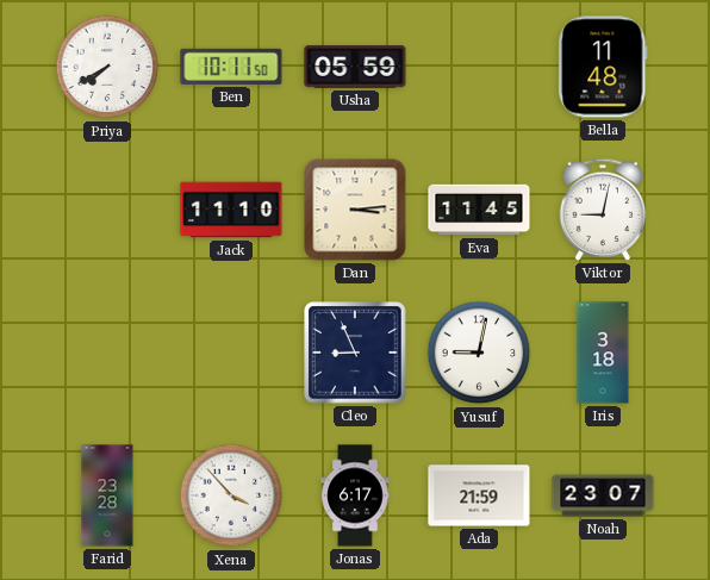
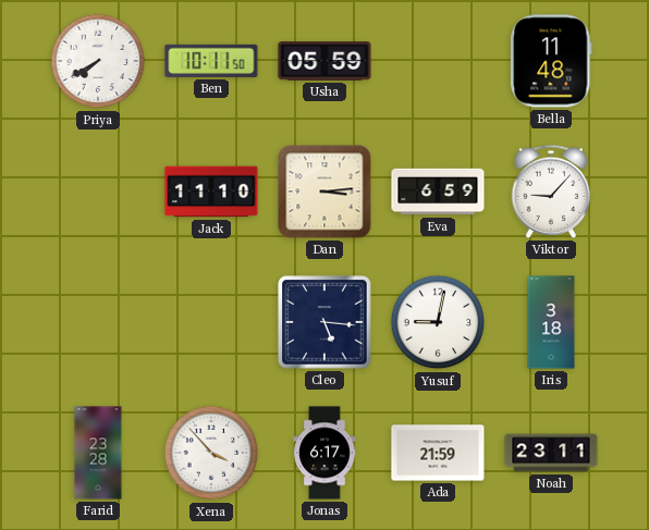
Eva: 11:45 -> 6:59
Viktor: 9:02 -> 9:07
Cleo: 8:56 -> 5:16
Noah: 23:07 -> 23:11
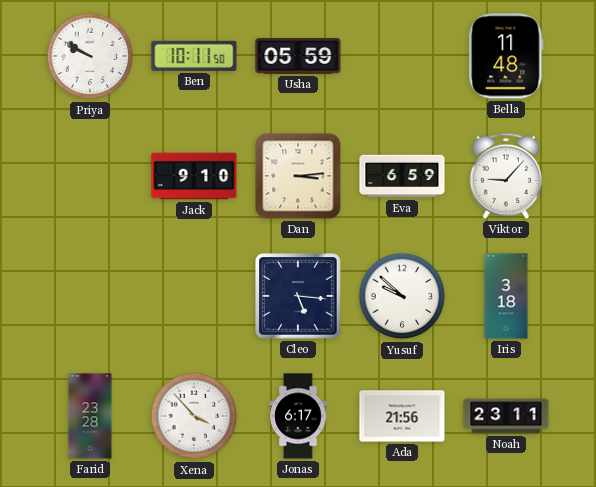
Priya: 7:40 -> 9:50
Jack: 11:10 -> 9:10
Yusuf: 9:02 -> 9:52
Ada: 21:59 -> 21:56
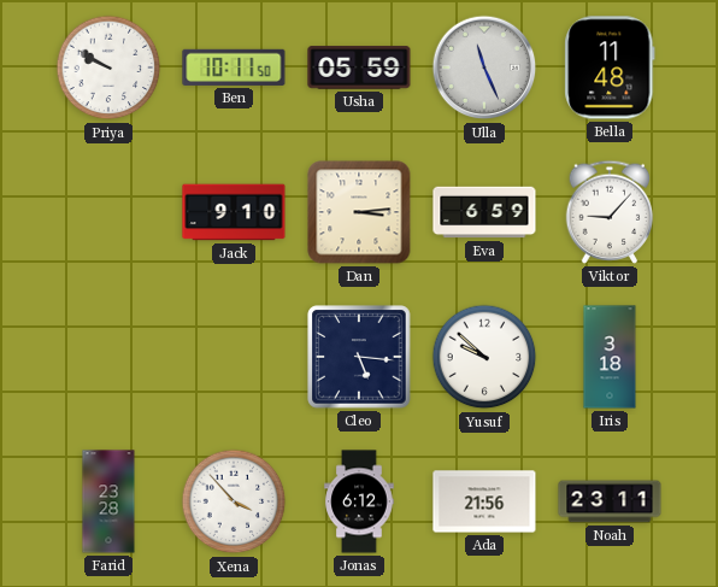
Ulla: none -> 11:26
Jonas: 6:17 -> 6:12
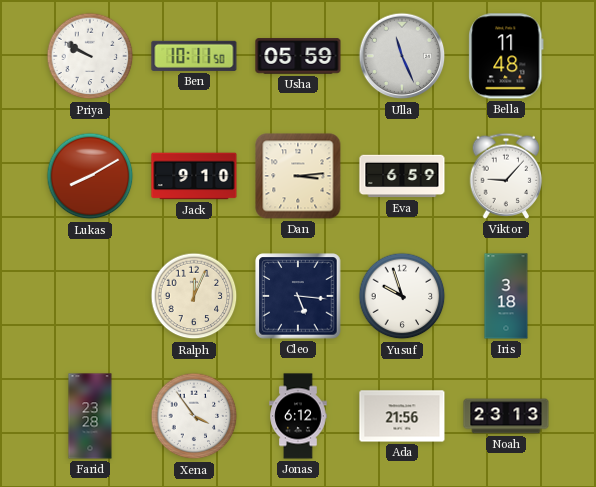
Lukas: none -> 8:10
Ralph: none -> 12:04
Yusuf: 9:52 -> 9:57
Xena: 3:53 -> 3:54
Noah: 23:11 -> 23:13
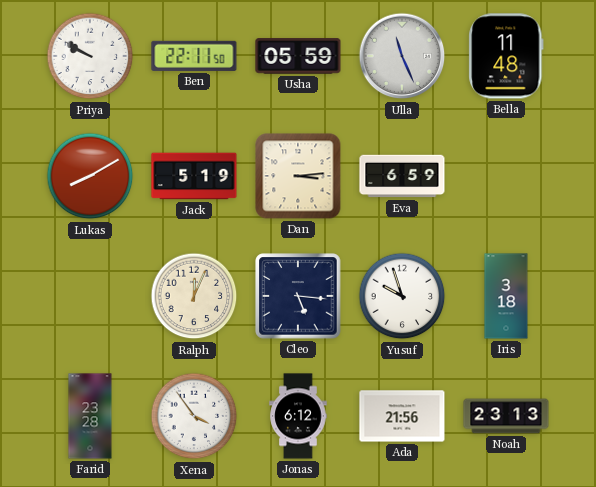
Ben: 10:11 -> 22:11
Jack: 9:10 -> 5:19
Viktor: 9:07 -> none
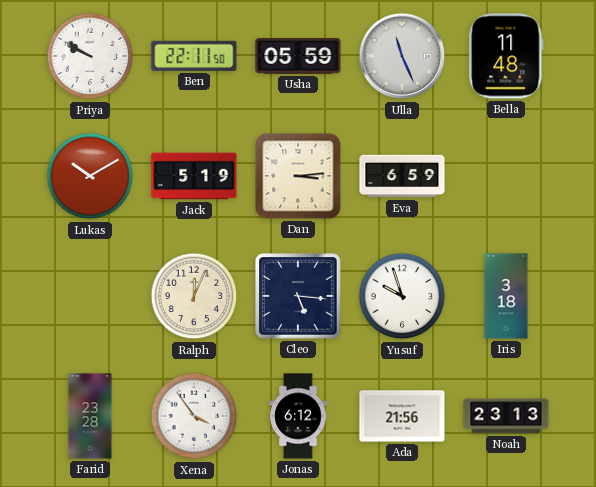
Lukas: 8:10 -> 10:10
